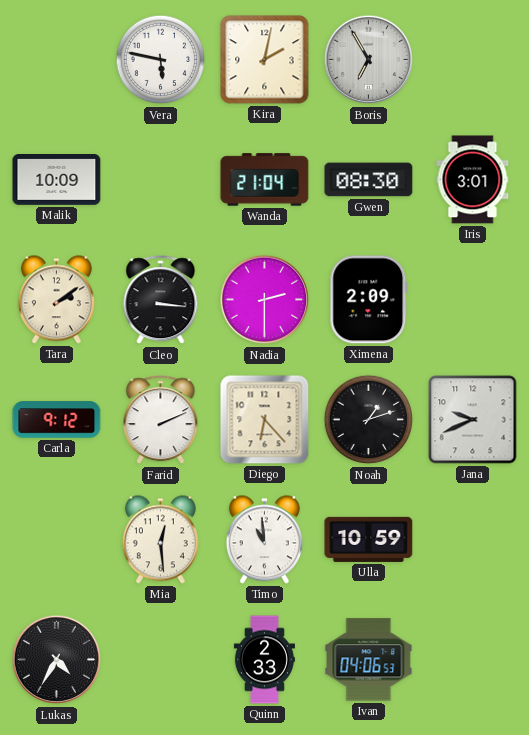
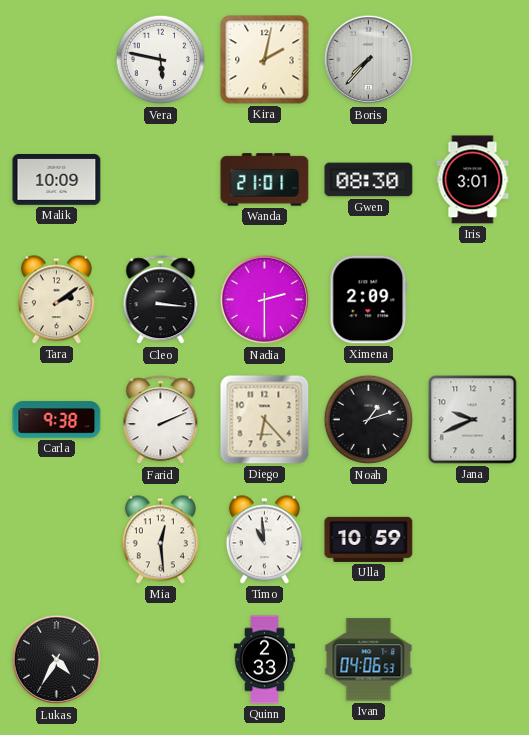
Boris: 6:55 -> 7:37
Wanda: 21:04 -> 21:01
Carla: 9:12 -> 9:38
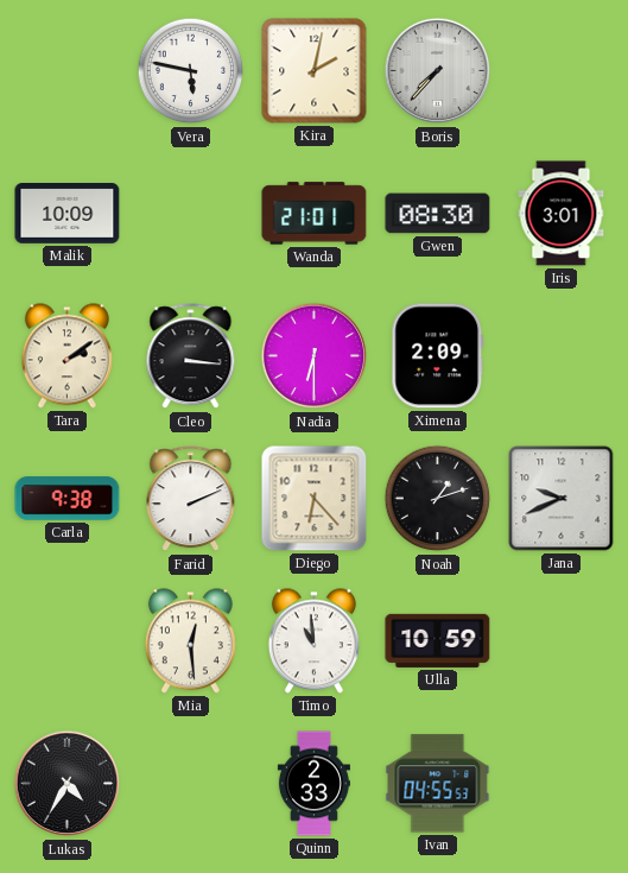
Nadia: 2:30 -> 6:30
Ivan: 04:06 -> 04:55
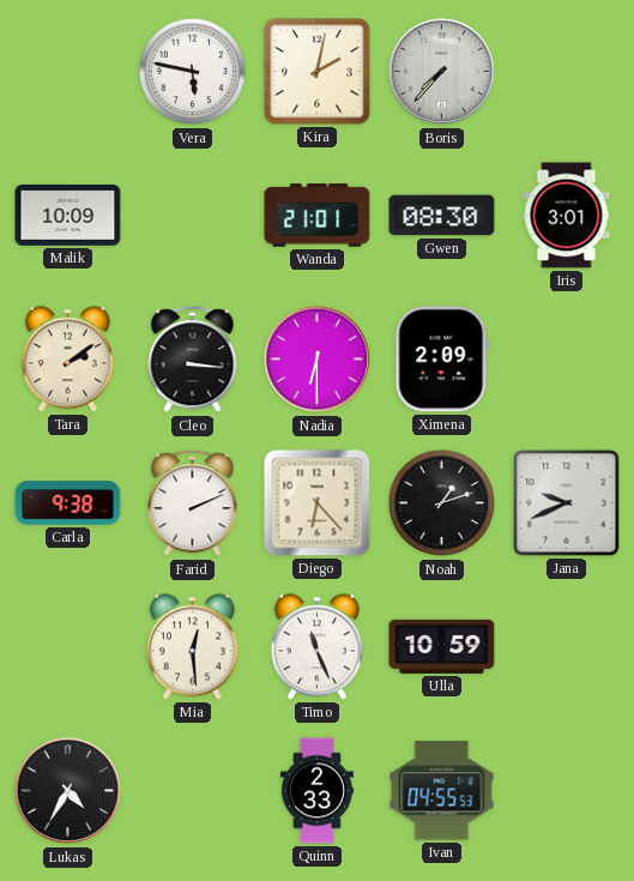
Timo: 10:59 -> 11:26
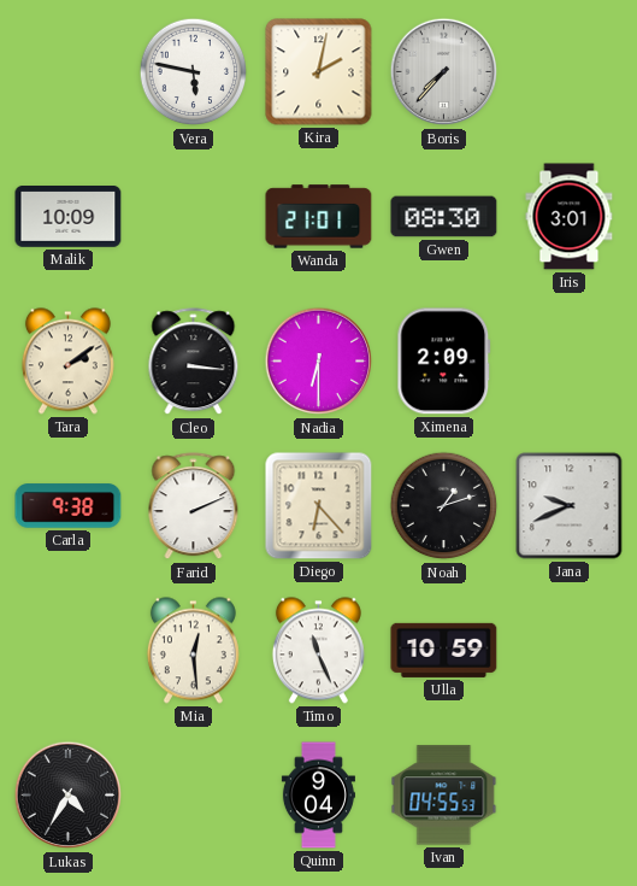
Quinn: 2:33 -> 9:04
